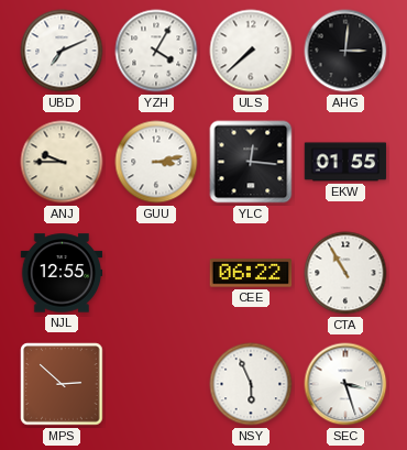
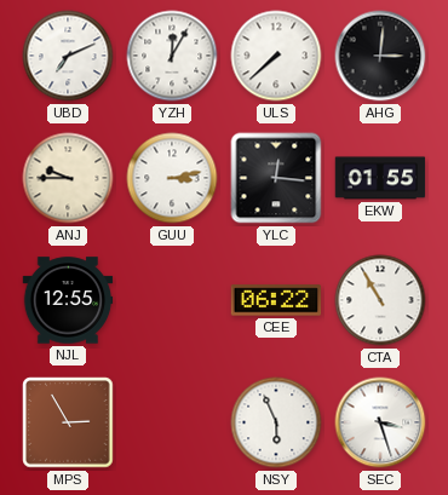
YZH: 4:05 -> 12:05
MPS: 2:52 -> 2:55
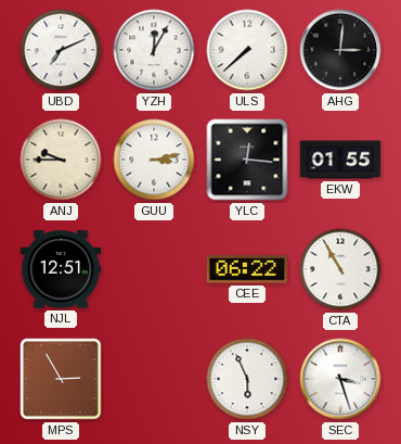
NJL: 12:55 -> 12:51
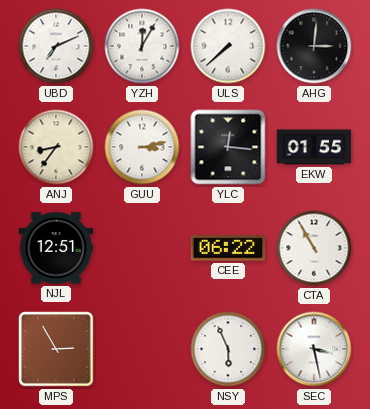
ANJ: 9:45 -> 8:36
SEC: 3:27 -> 3:28
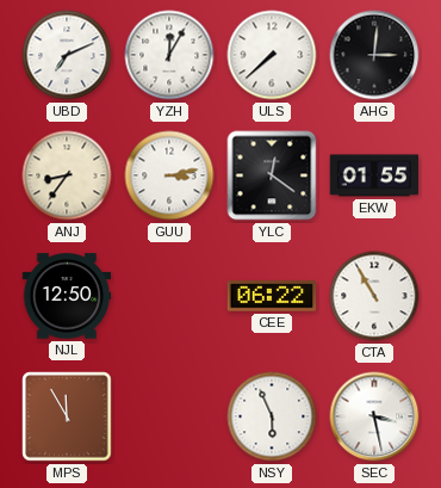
YLC: 12:16 -> 12:21
NJL: 12:51 -> 12:50
MPS: 2:55 -> 11:55
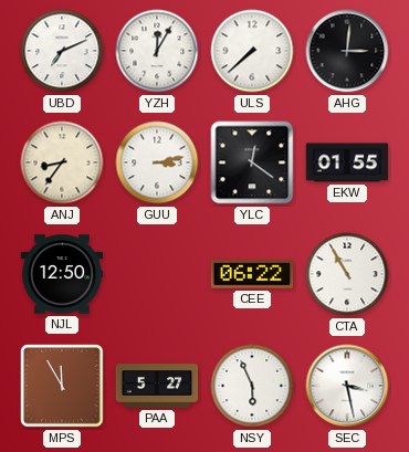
PAA: none -> 5:27
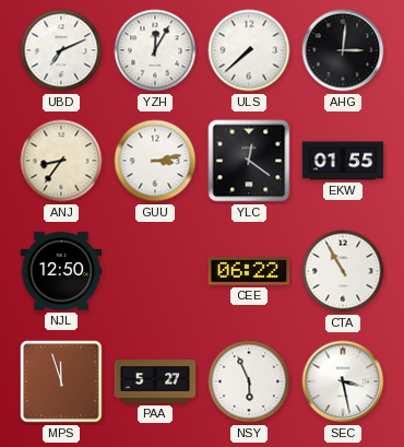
MPS: 11:55 -> 11:57
